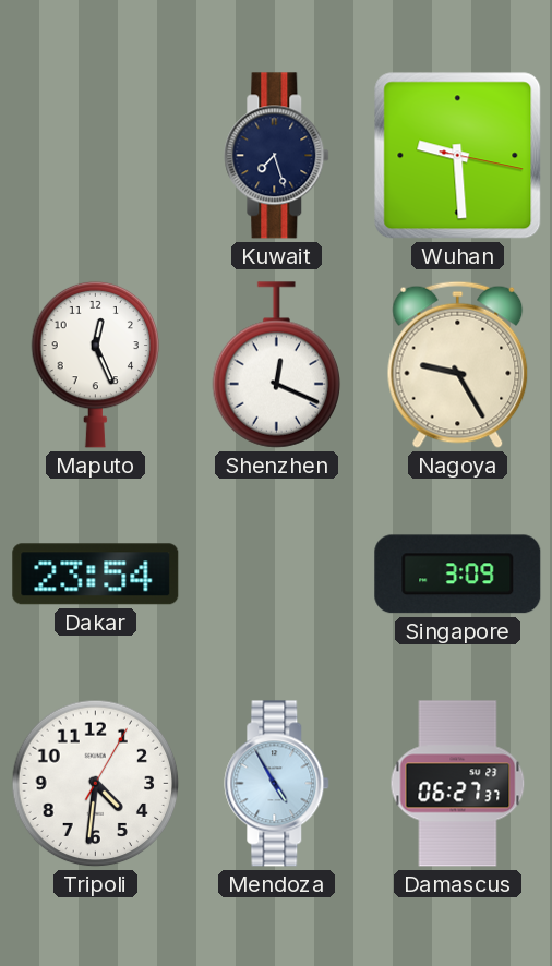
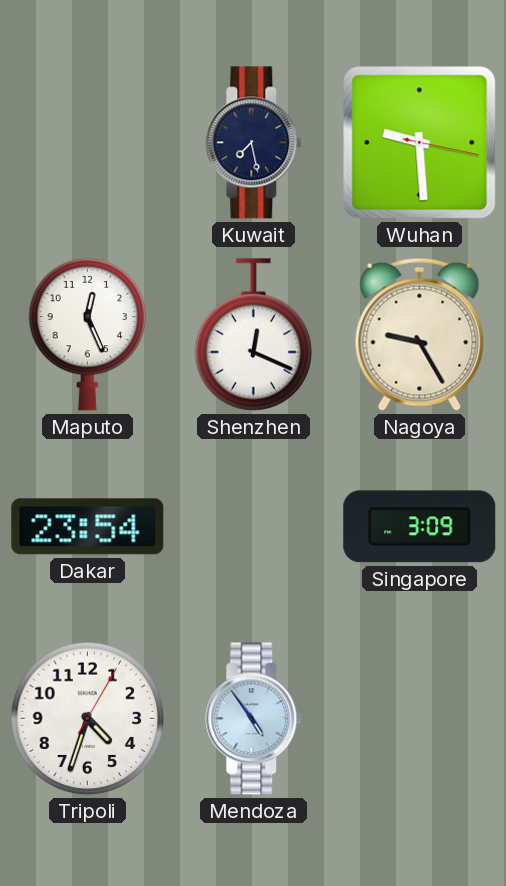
Kuwait: 7:27 -> 7:28
Tripoli: 4:31 -> 4:33
Mendoza: 4:55 -> 4:54
Damascus: 06:27 -> none
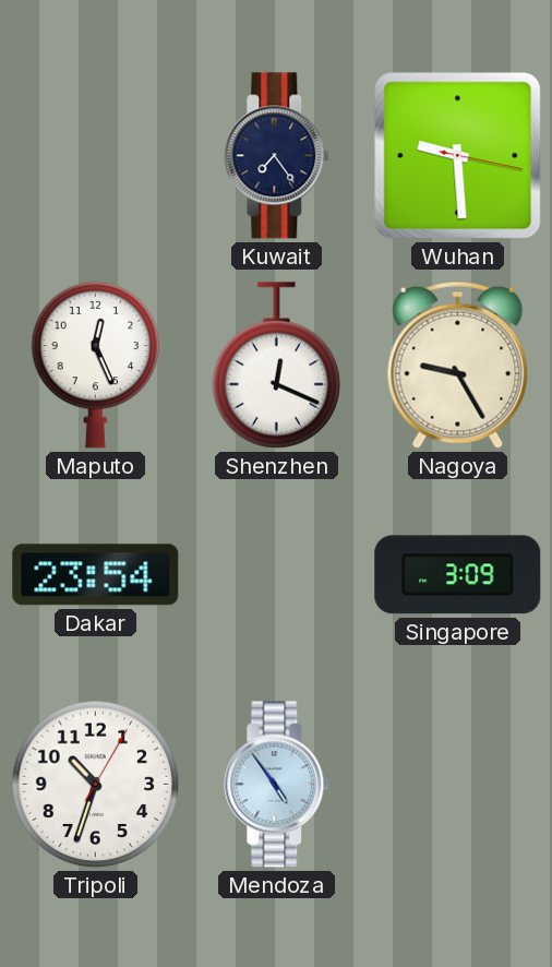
Kuwait: 7:28 -> 7:24
Tripoli: 4:33 -> 10:33
